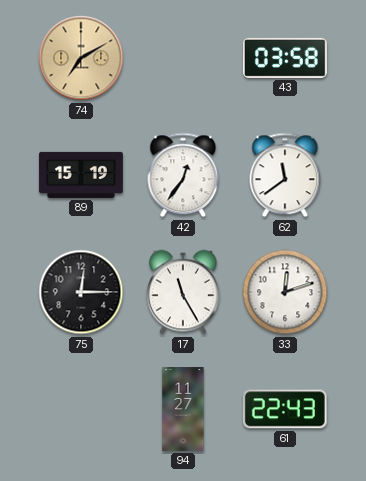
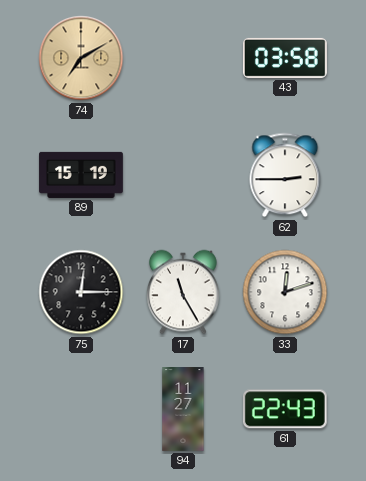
42: 12:36 -> none
62: 11:39 -> 2:45
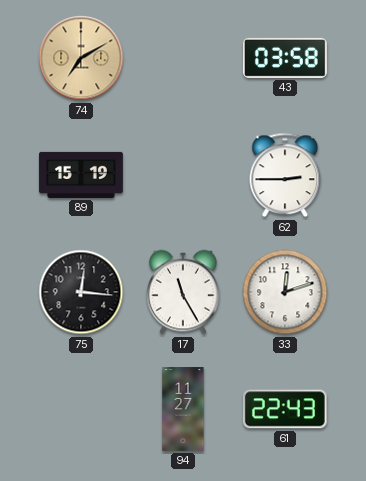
75: 12:15 -> 12:16
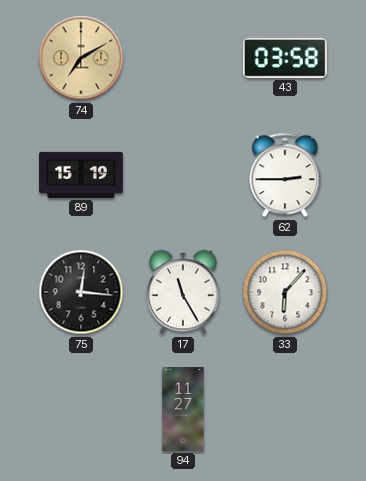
33: 12:12 -> 6:07
61: 22:43 -> none
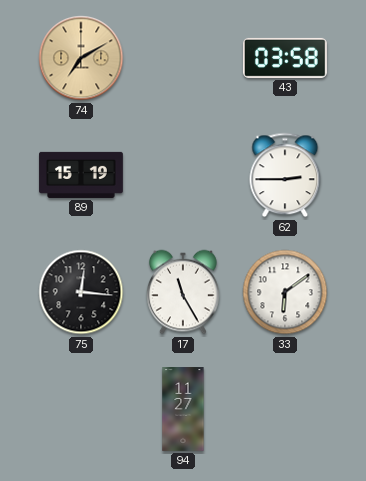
33: 6:07 -> 6:09
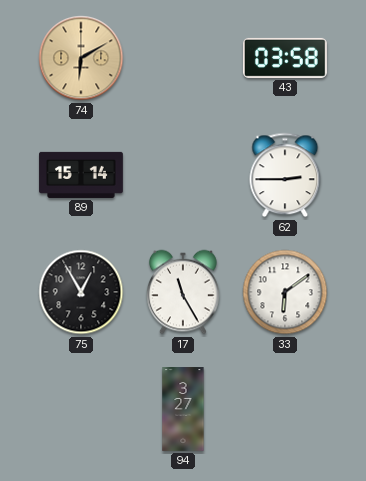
74: 7:10 -> 6:10
89: 15:19 -> 15:14
75: 12:16 -> 12:55
94: 11:27 -> 3:27
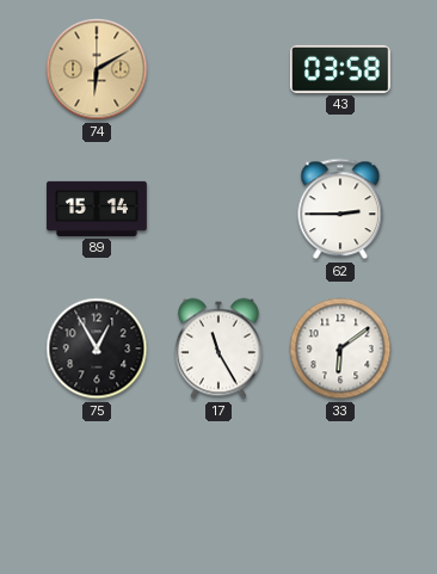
94: 3:27 -> none
